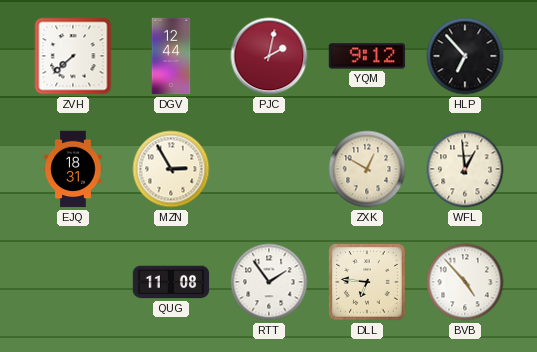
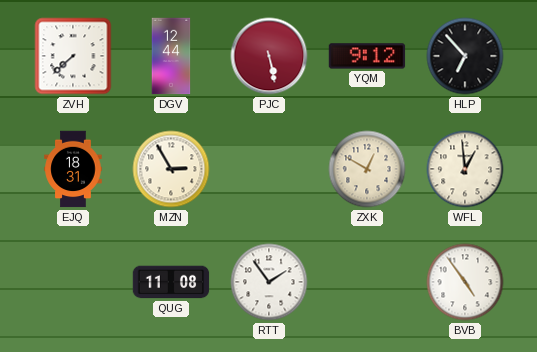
PJC: 2:02 -> 5:28
DLL: 6:46 -> none
BVB: 4:53 -> 4:54
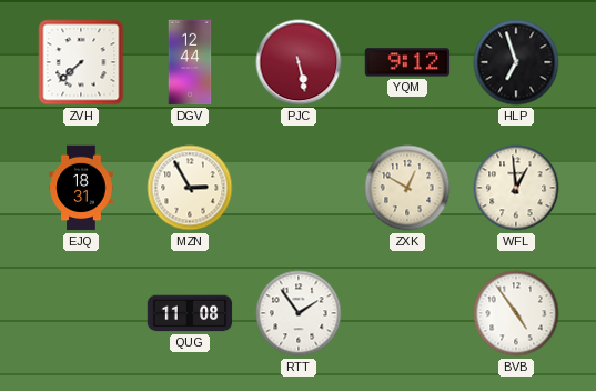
HLP: 6:53 -> 6:57
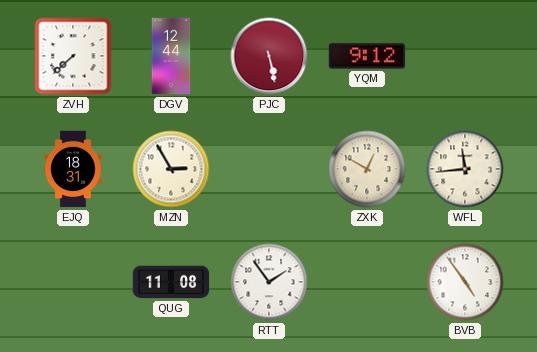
HLP: 6:57 -> none
WFL: 12:59 -> 11:44
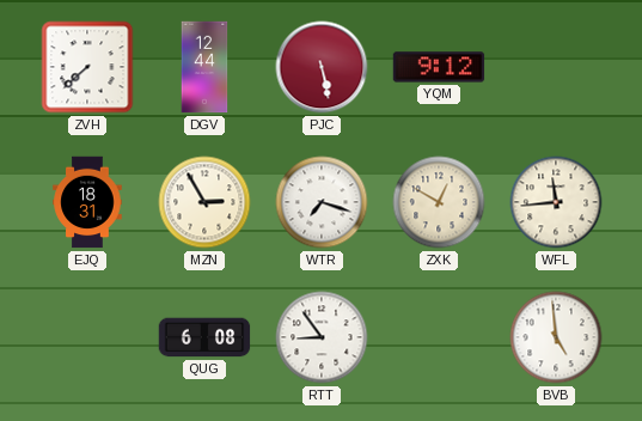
WTR: none -> 7:18
QUG: 11:08 -> 6:08
RTT: 1:54 -> 8:54
BVB: 4:54 -> 4:59
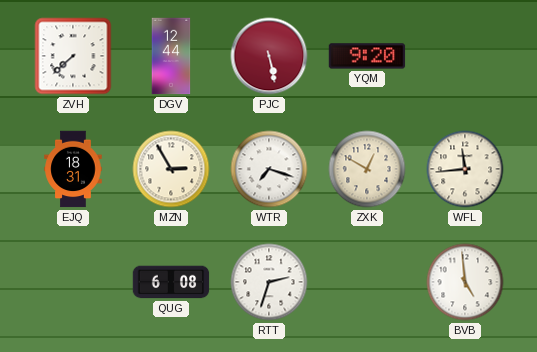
YQM: 9:12 -> 9:20
RTT: 8:54 -> 2:33
